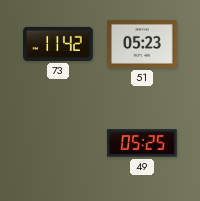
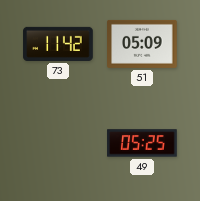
51: 05:23 -> 05:09
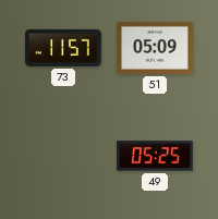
73: 11:42 -> 11:57
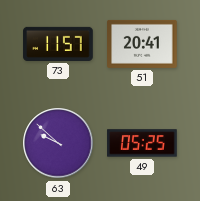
51: 05:09 -> 20:41
63: none -> 9:52
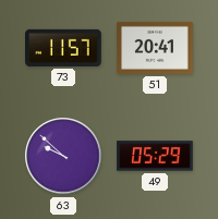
49: 05:25 -> 05:29
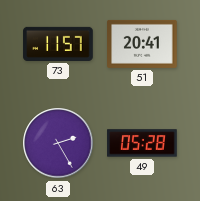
63: 9:52 -> 2:25
49: 05:29 -> 05:28
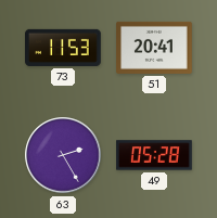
73: 11:57 -> 11:53
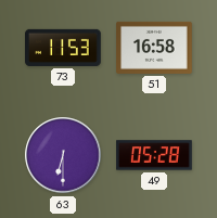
51: 20:41 -> 16:58
63: 2:25 -> 6:30
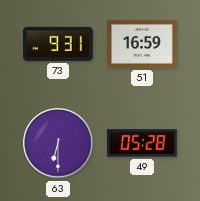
73: 11:53 -> 9:31
51: 16:58 -> 16:59
